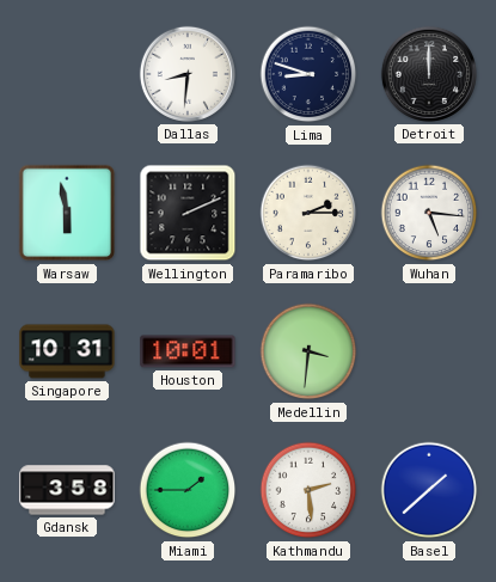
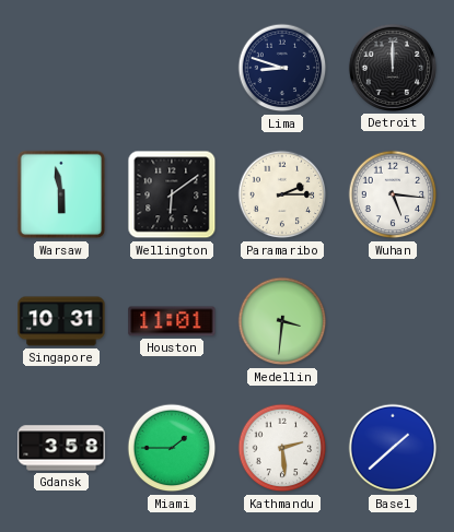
Dallas: 8:31 -> none
Wellington: 2:11 -> 6:09
Houston: 10:01 -> 11:01
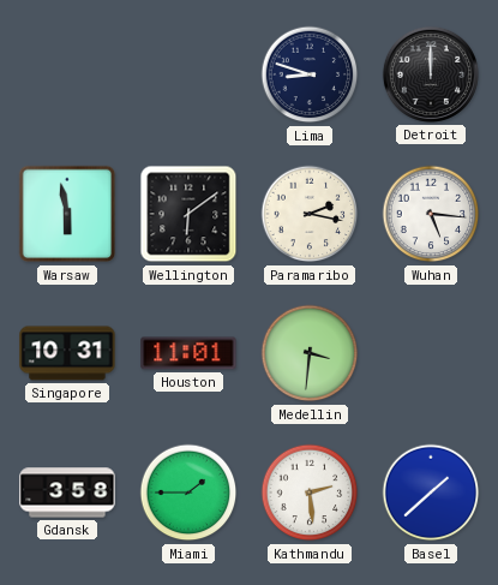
Paramaribo: 2:15 -> 2:17
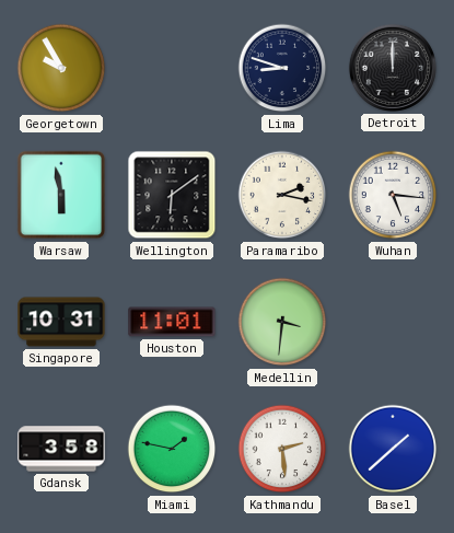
Georgetown: none -> 9:55
Miami: 1:45 -> 1:47
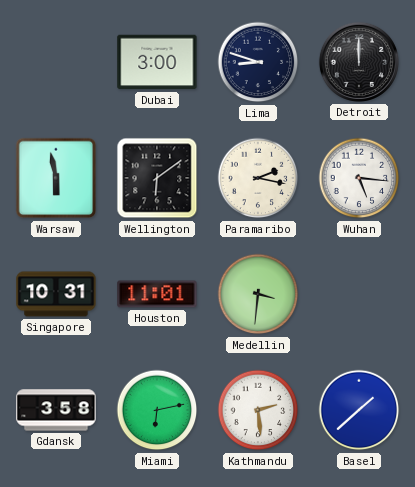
Georgetown: 9:55 -> none
Dubai: none -> 3:00
Miami: 1:47 -> 6:13
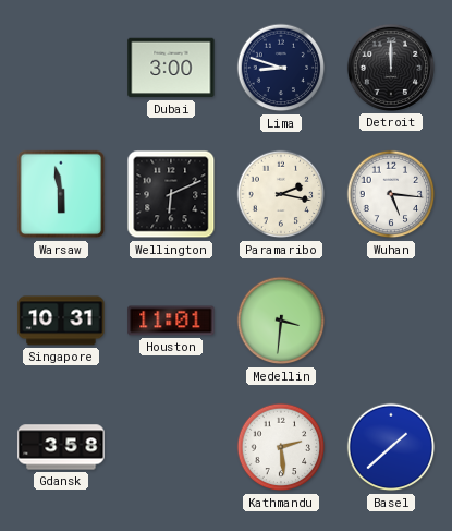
Wellington: 6:09 -> 6:11
Miami: 6:13 -> none
